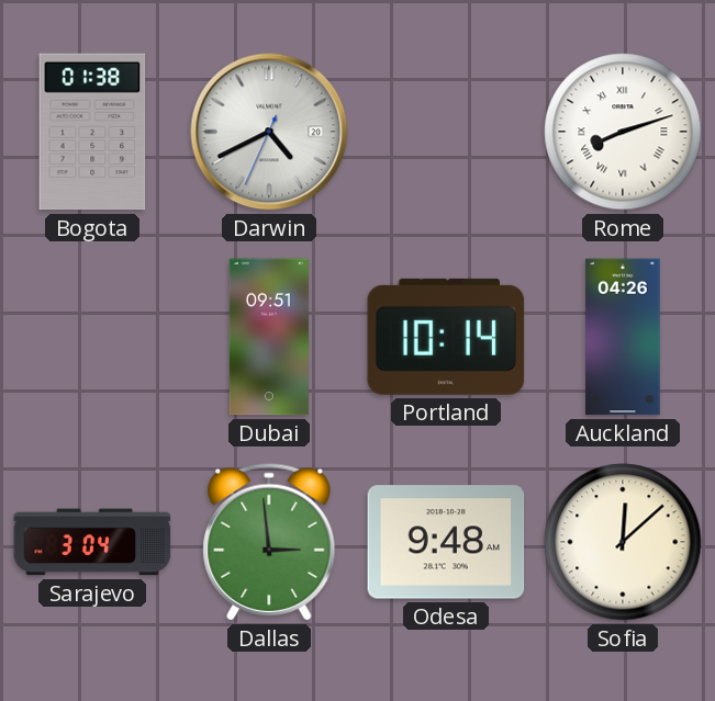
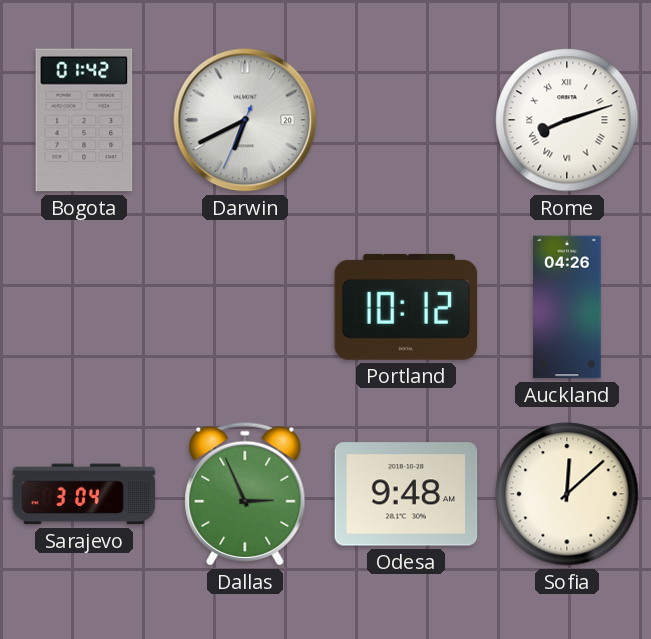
Bogota: 01:38 -> 01:42
Darwin: 4:40 -> 6:40
Dubai: 09:51 -> none
Portland: 10:14 -> 10:12
Dallas: 2:59 -> 2:56
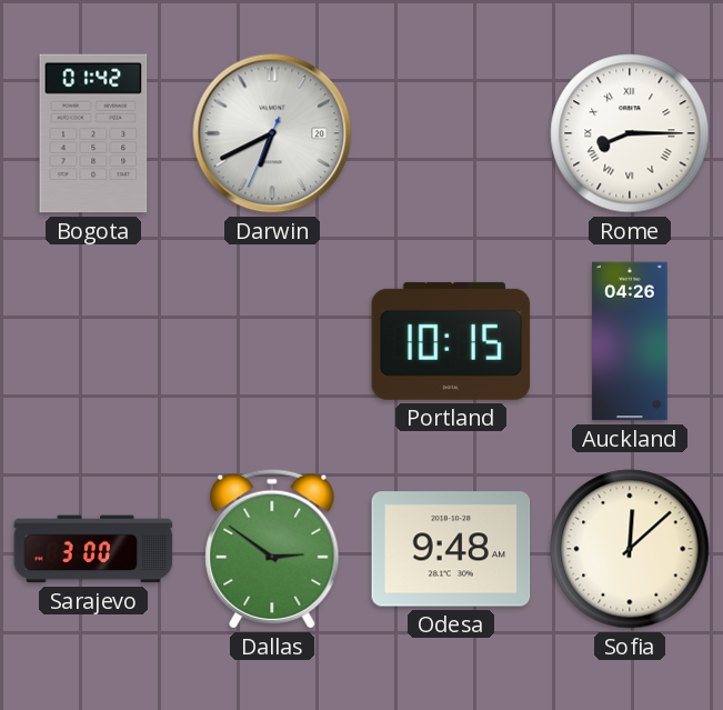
Rome: 8:12 -> 8:15
Portland: 10:12 -> 10:15
Sarajevo: 3:04 -> 3:00
Dallas: 2:56 -> 2:51
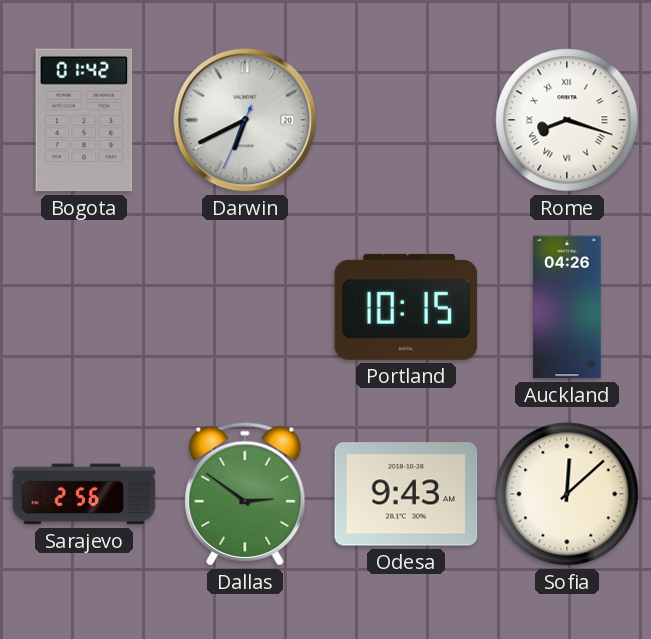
Rome: 8:15 -> 8:18
Sarajevo: 3:00 -> 2:56
Odesa: 9:48 -> 9:43
